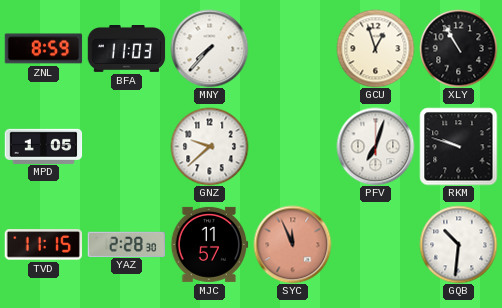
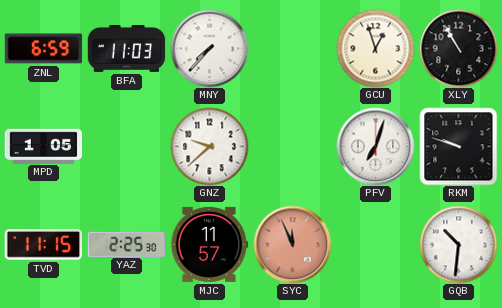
ZNL: 8:59 -> 6:59
YAZ: 2:28 -> 2:25
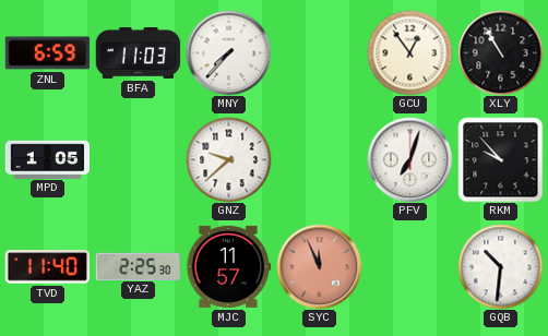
GCU: 12:57 -> 12:54
RKM: 9:48 -> 9:53
TVD: 11:15 -> 11:40
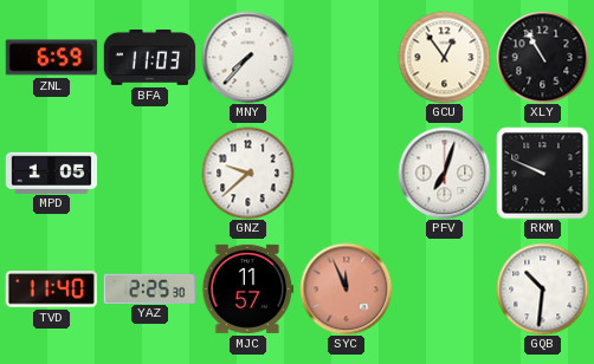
RKM: 9:53 -> 9:49
